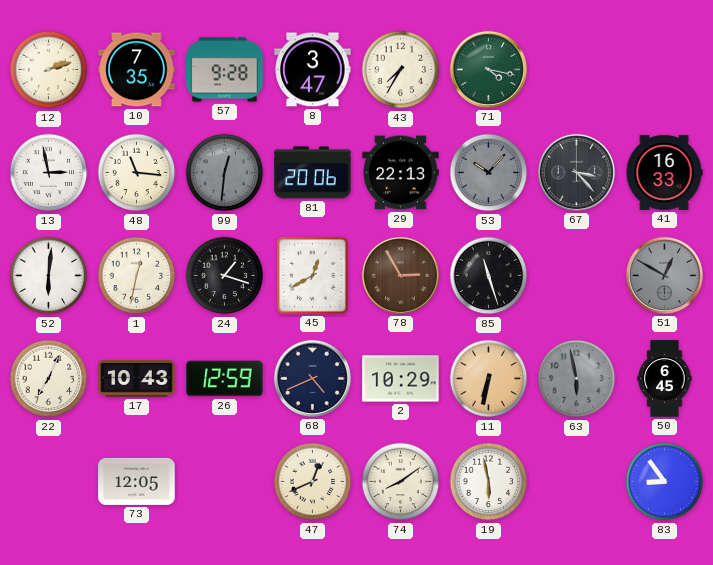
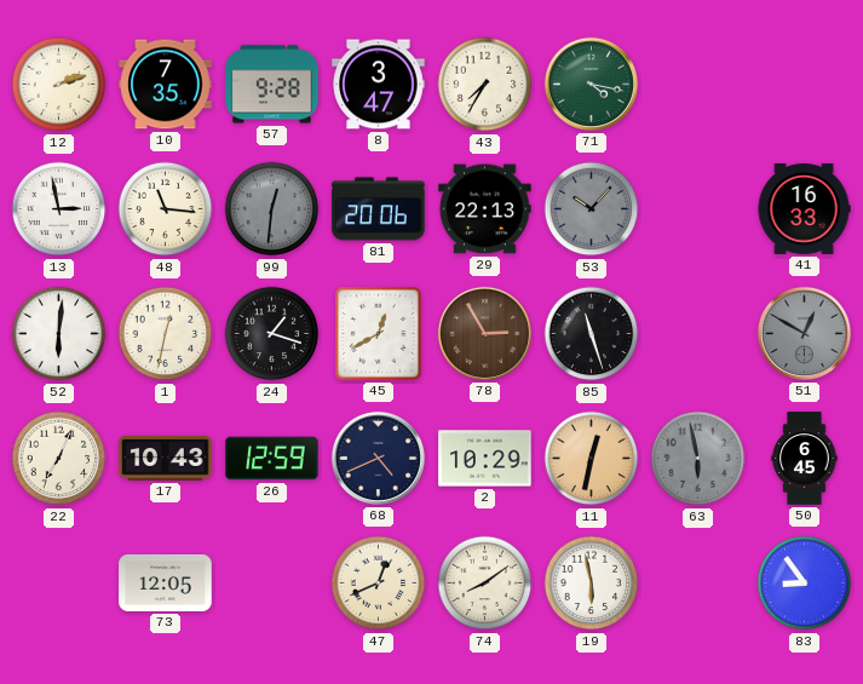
67: 3:23 -> none
11: 6:32 -> 12:32
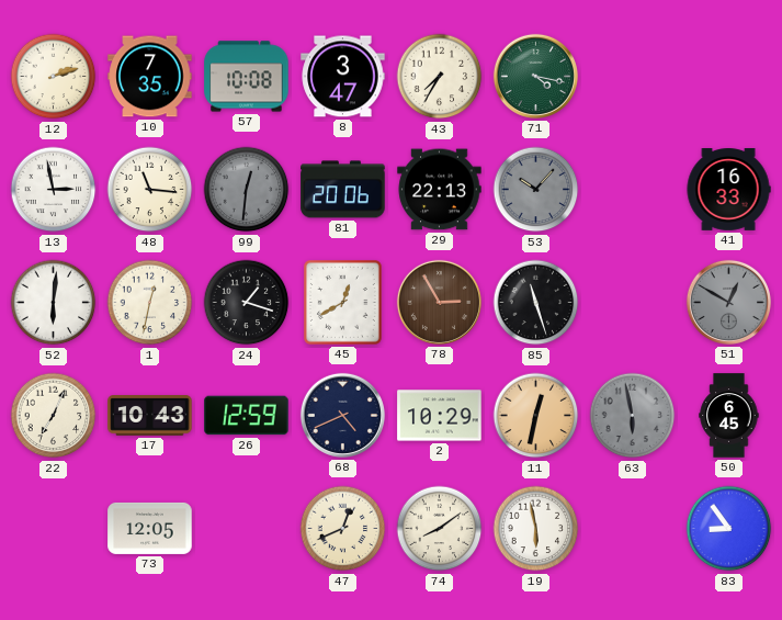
57: 9:28 -> 10:08
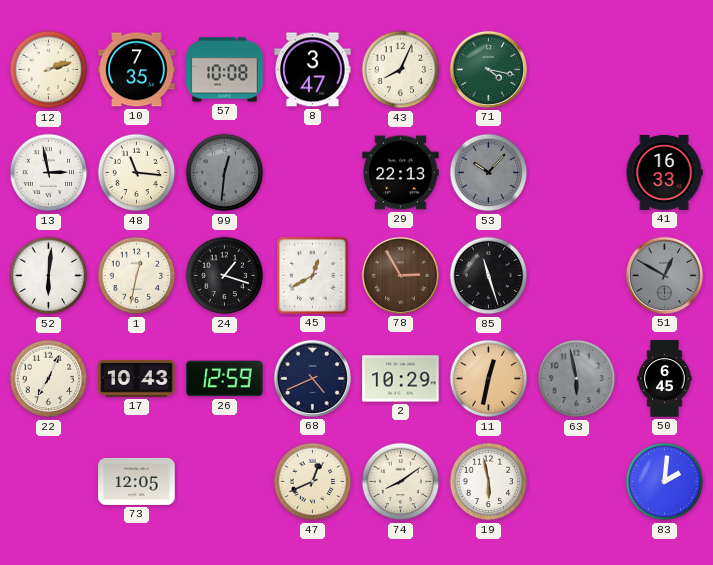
43: 7:35 -> 8:04
81: 20:06 -> none
83: 8:54 -> 2:01
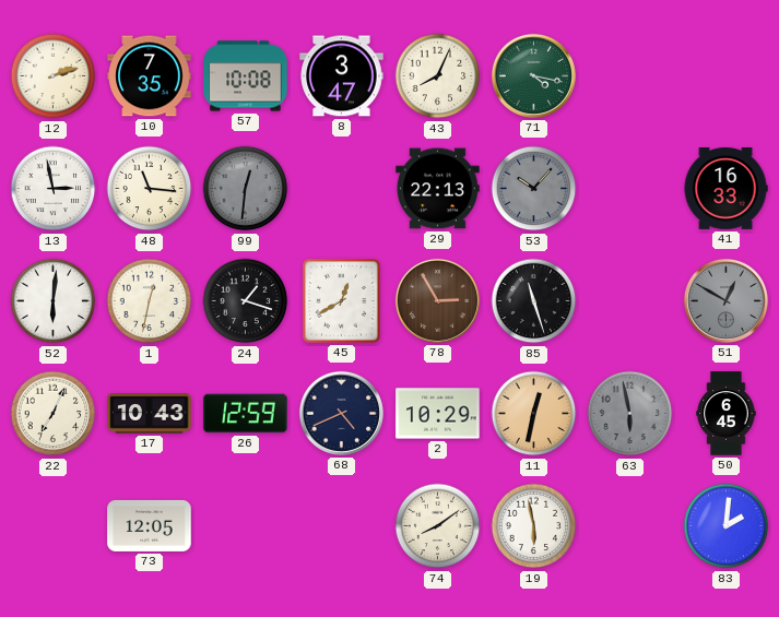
47: 12:41 -> none
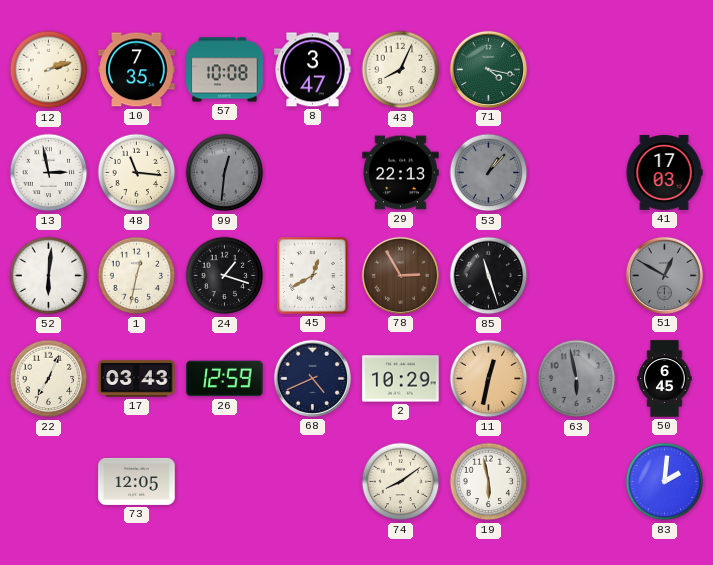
53: 10:07 -> 1:07
41: 16:33 -> 17:03
17: 10:43 -> 03:43
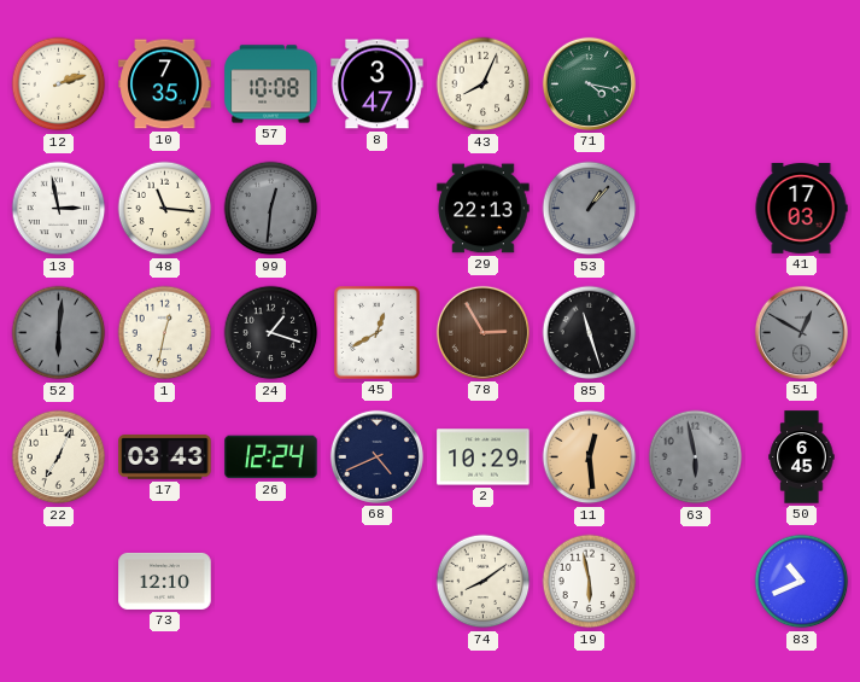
52 dial: white -> grey
26: 12:59 -> 12:24
11: 12:32 -> 12:29
73: 12:05 -> 12:10
83: 2:01 -> 10:41
